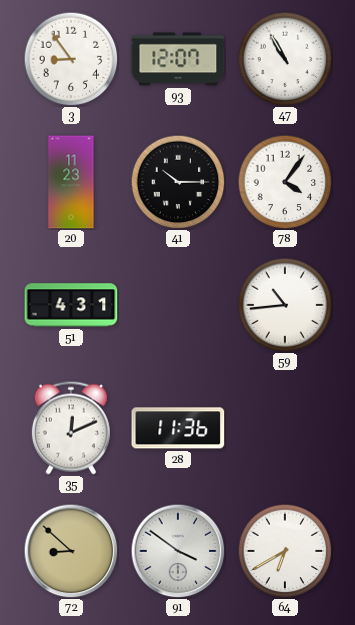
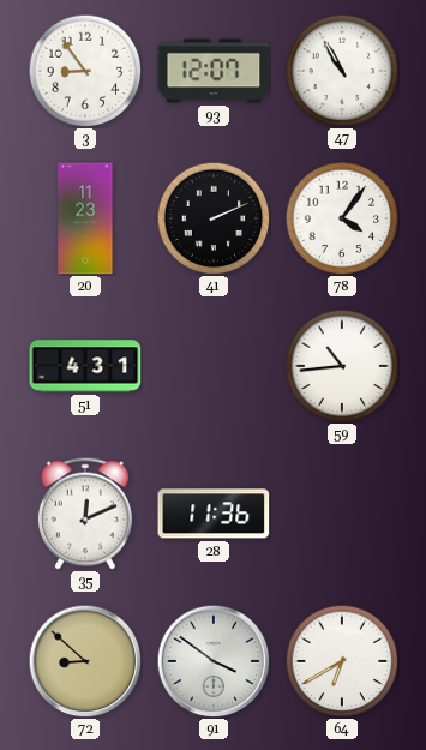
41: 10:15 -> 2:11
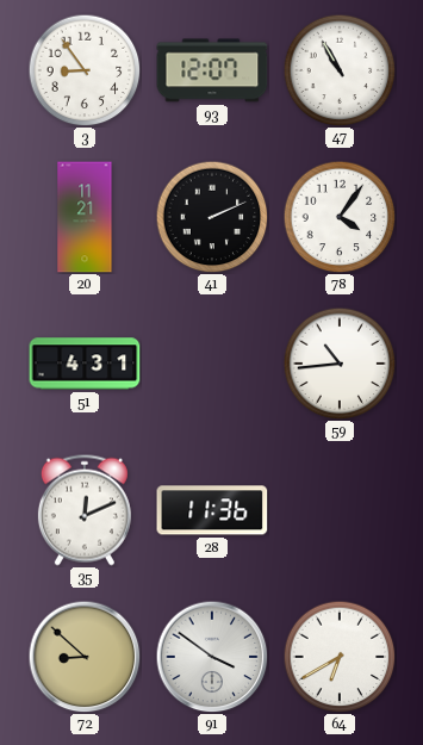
20: 11:23 -> 11:21
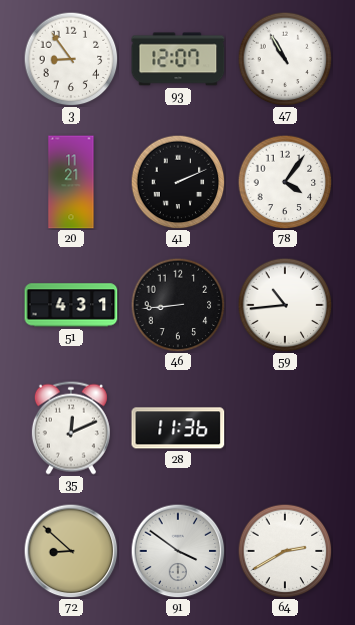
46: none -> 8:44
64: 6:40 -> 2:40
